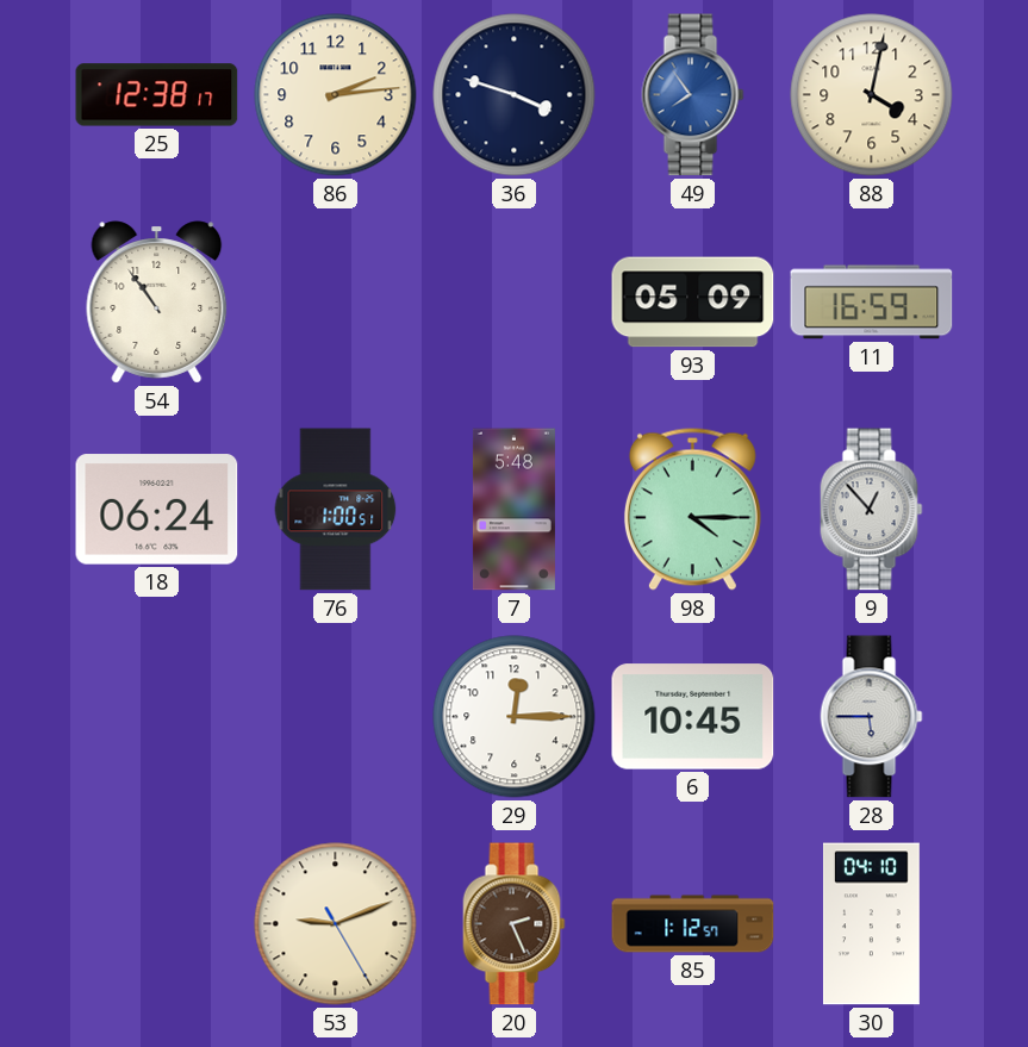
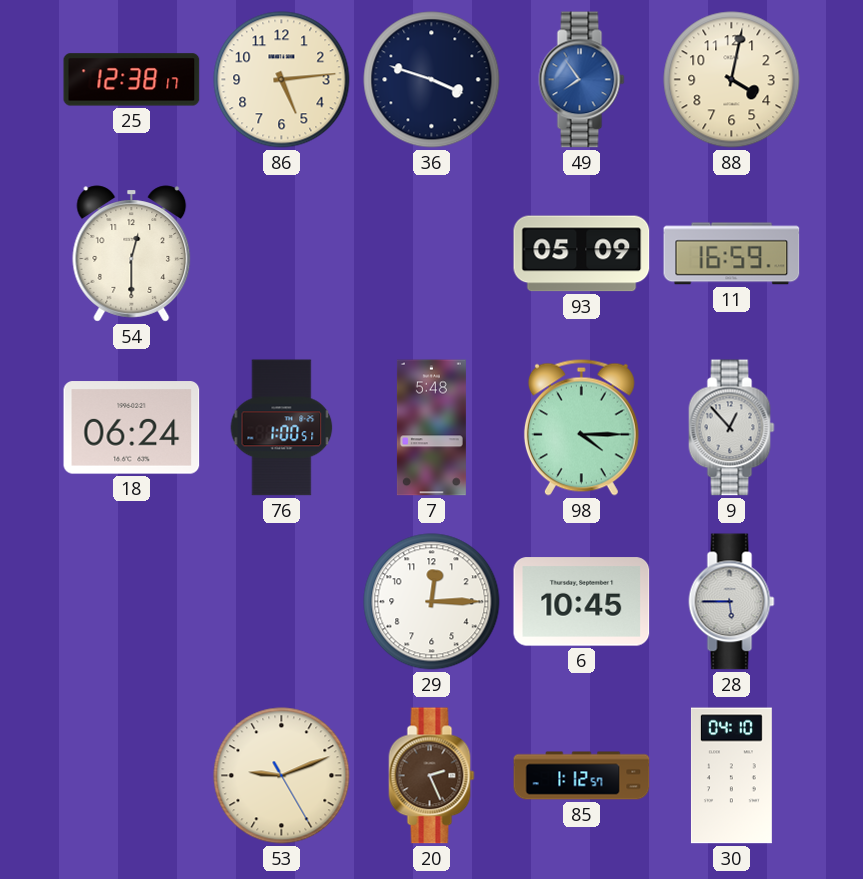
86: 2:14 -> 5:14
54: 10:54 -> 12:30
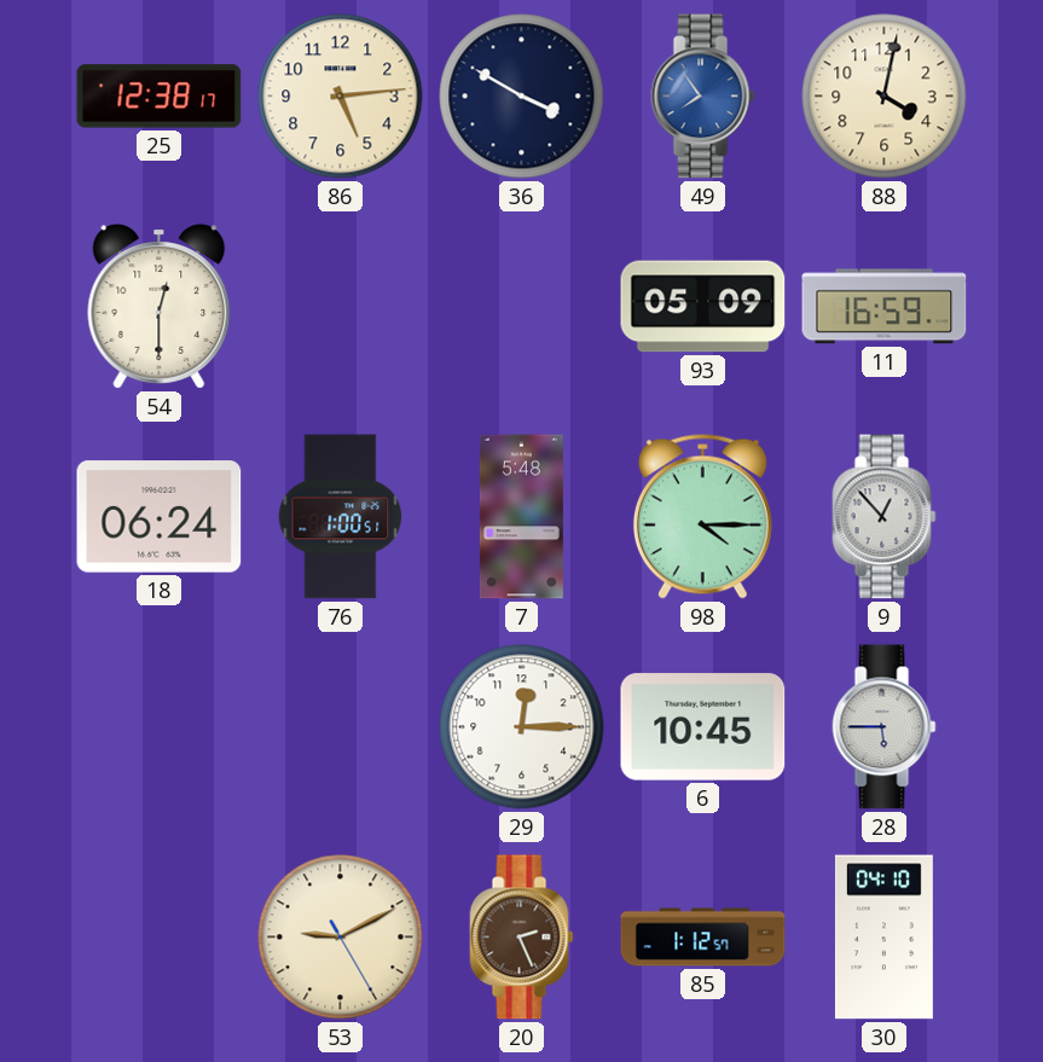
36: 3:48 -> 3:50
53: 9:11 -> 9:10
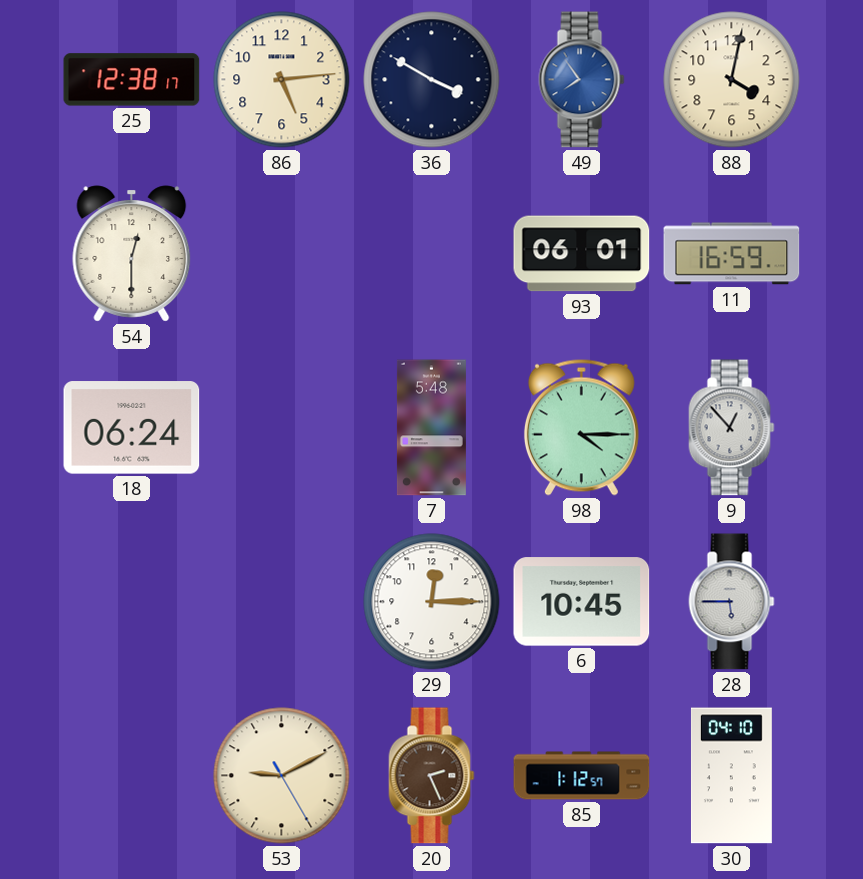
93: 05:09 -> 06:01
76: 1:00 -> none
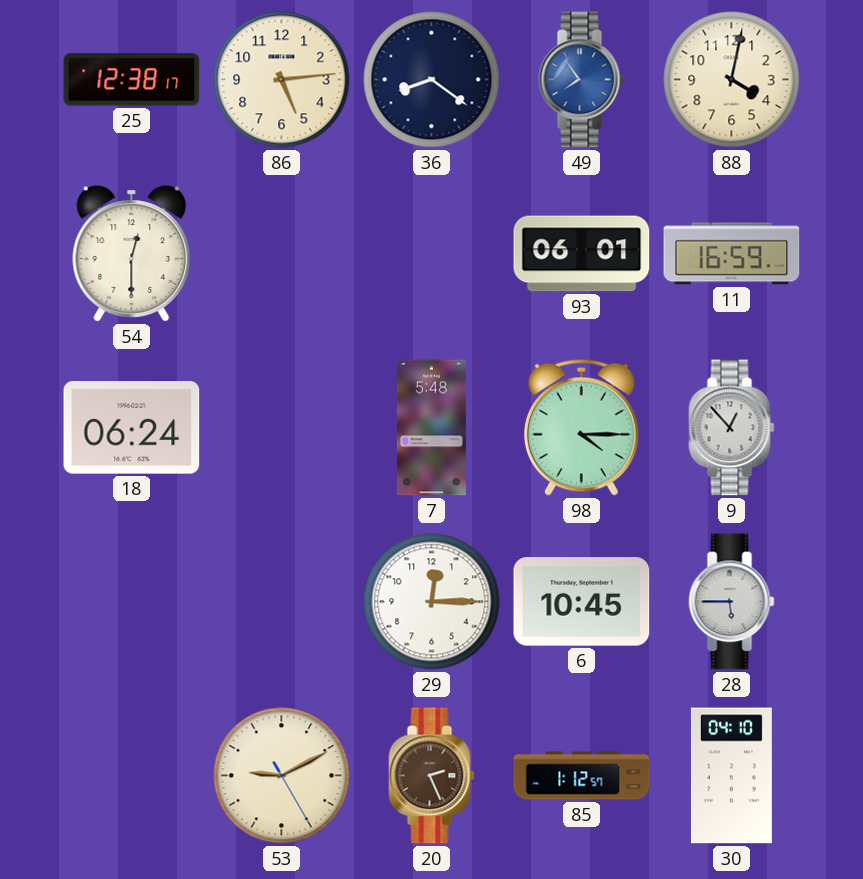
36: 3:50 -> 8:21
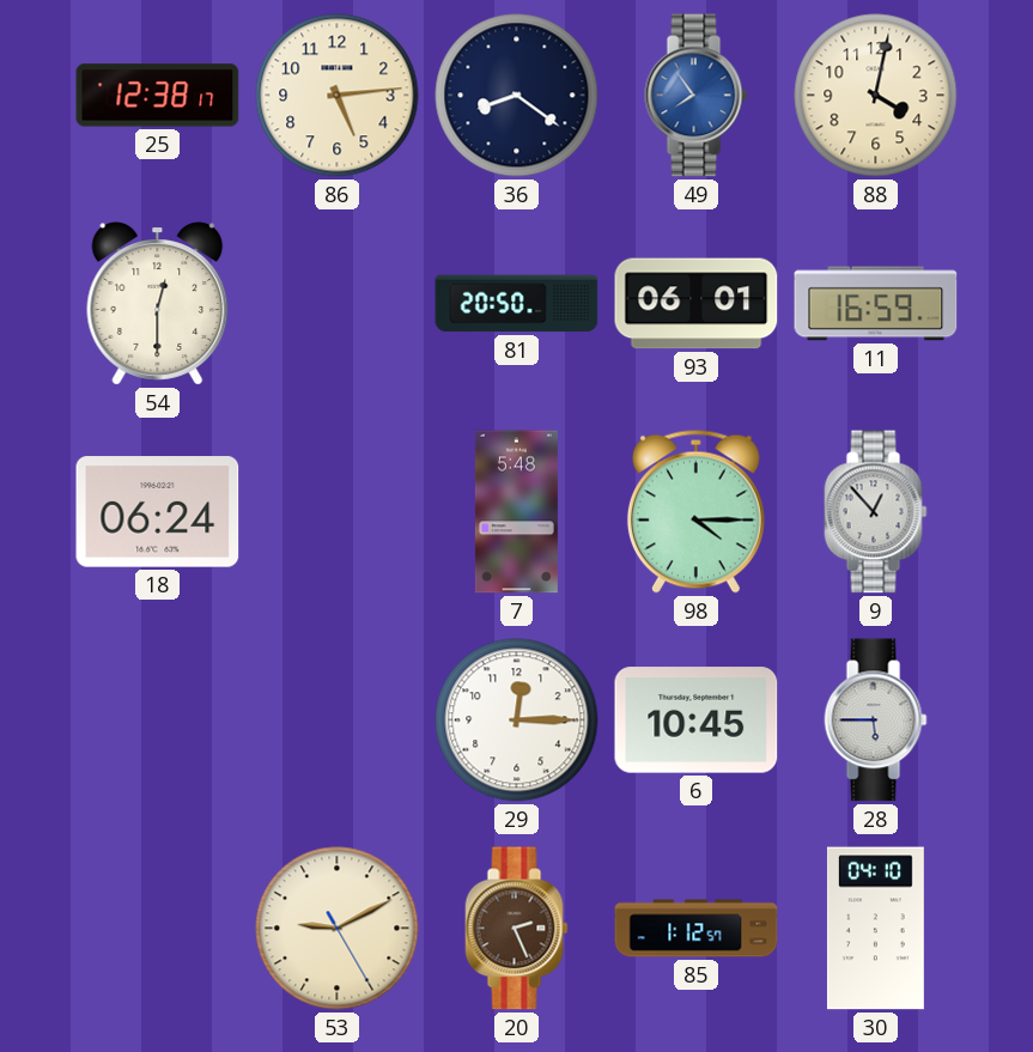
81: none -> 20:50
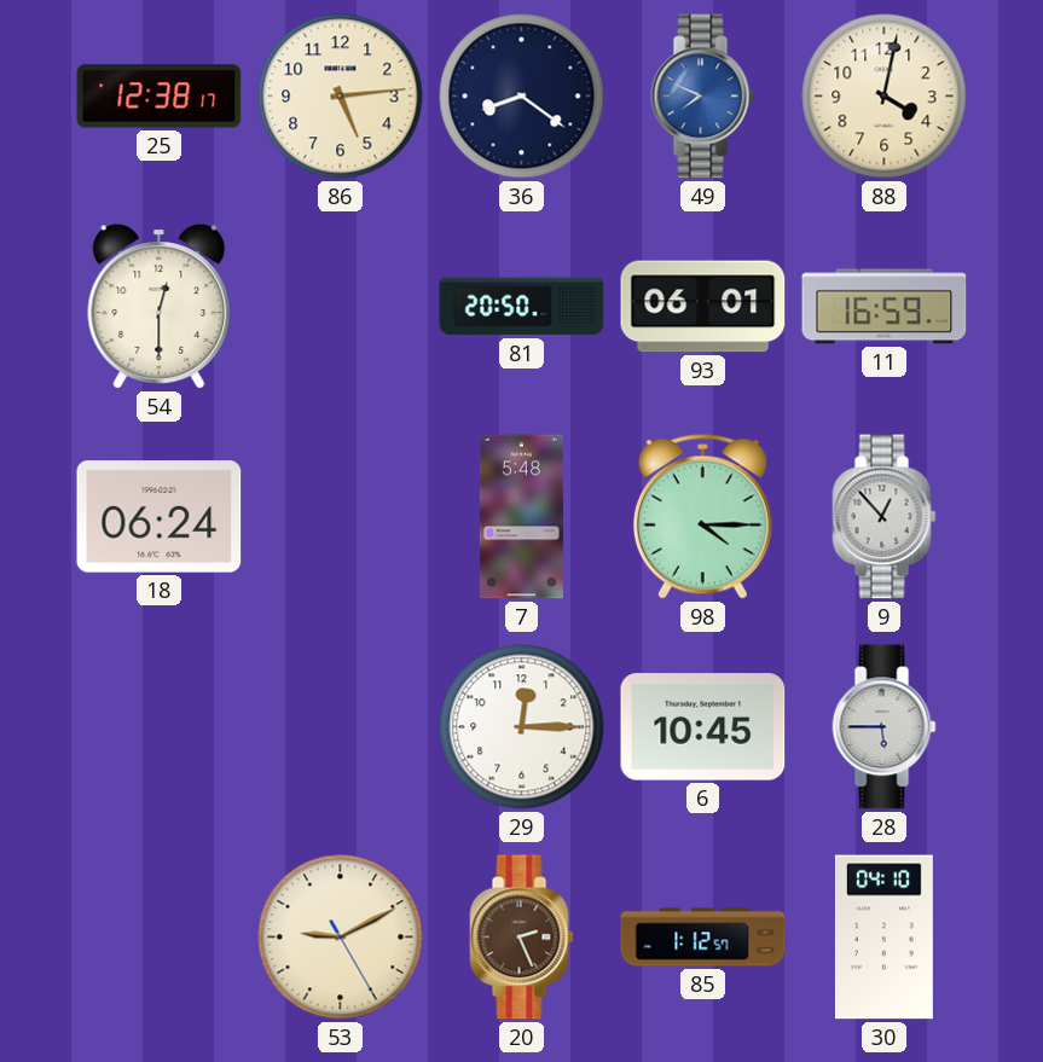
49: 7:54 -> 7:49
